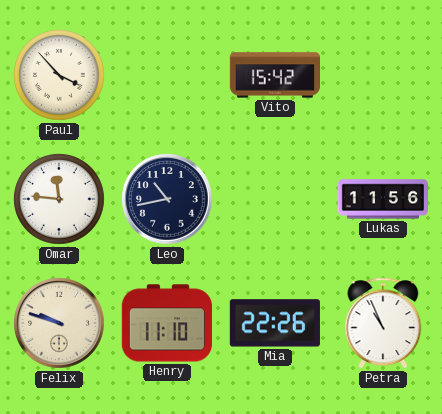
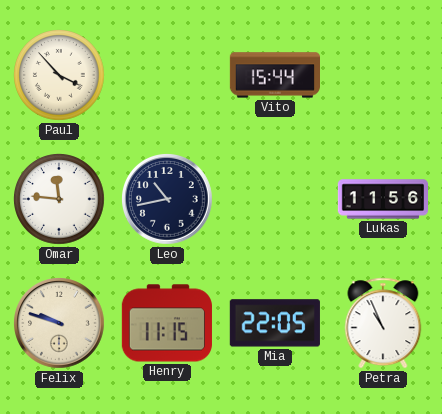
Vito: 15:42 -> 15:44
Henry: 11:10 -> 11:15
Mia: 22:26 -> 22:05
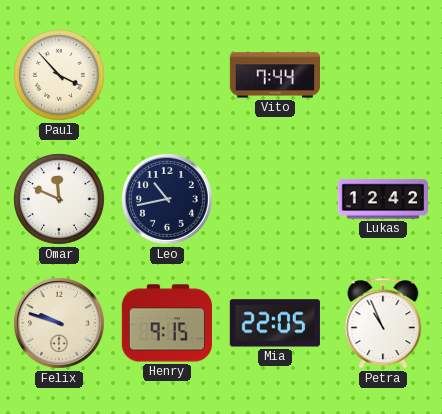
Vito: 15:44 -> 7:44
Omar: 11:46 -> 11:49
Lukas: 11:56 -> 12:42
Henry: 11:15 -> 9:15
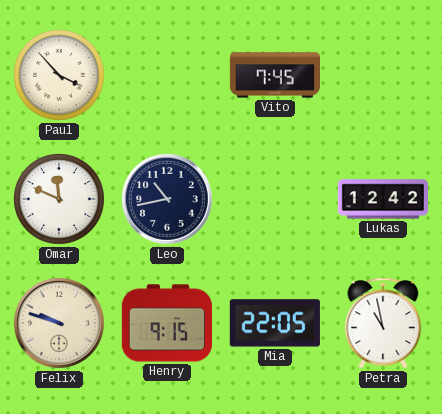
Vito: 7:44 -> 7:45
Petra: 10:56 -> 10:58
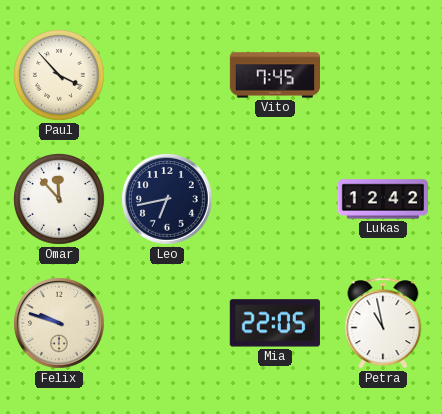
Omar: 11:49 -> 11:53
Leo: 10:43 -> 6:43
Henry: 9:15 -> none
